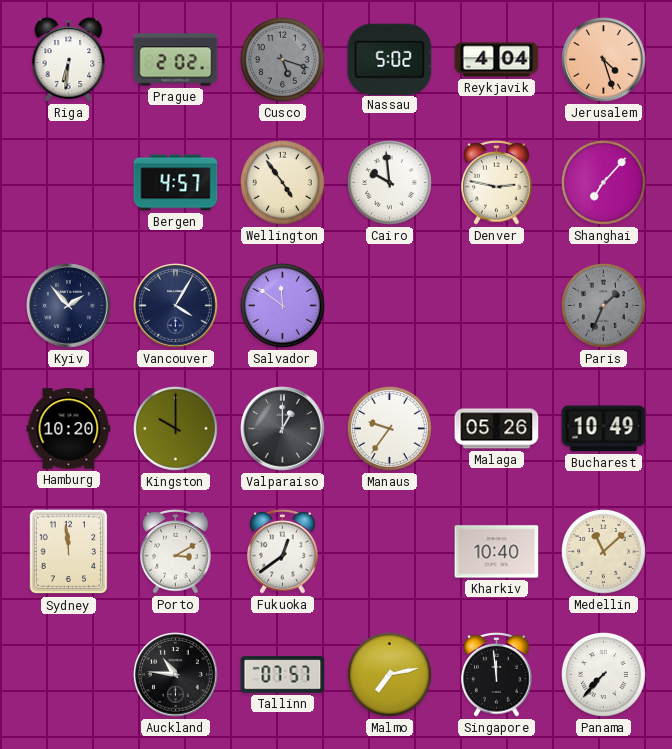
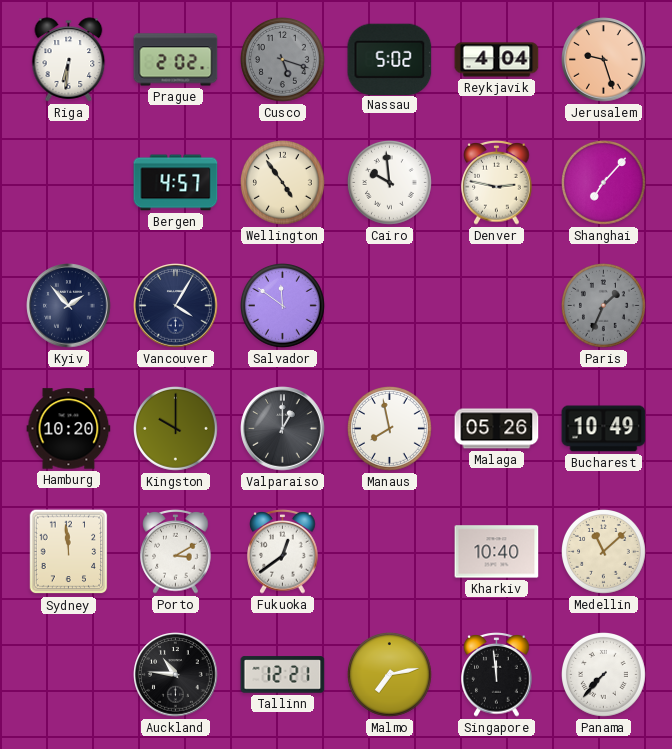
Jerusalem: 4:27 -> 9:27
Manaus: 9:36 -> 7:58
Tallinn: 07:57 -> 12:21
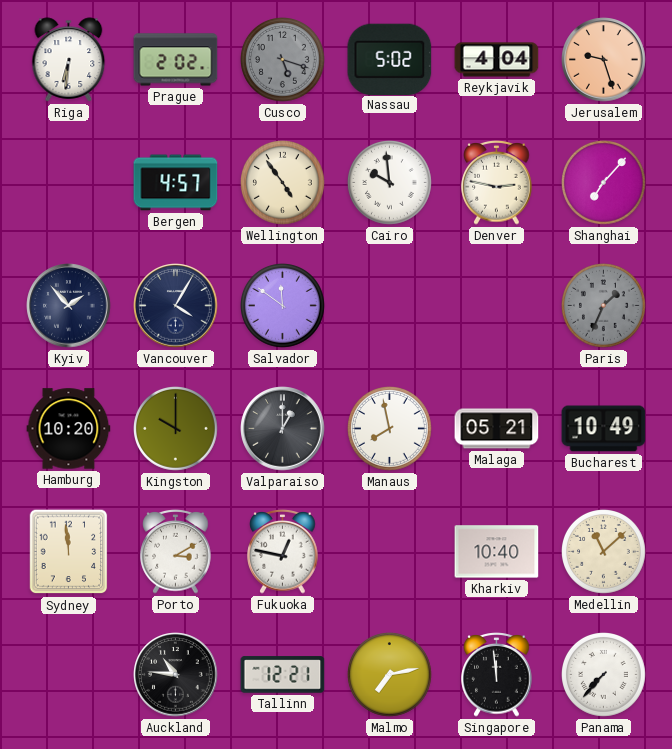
Malaga: 05:26 -> 05:21
Fukuoka: 12:39 -> 12:47
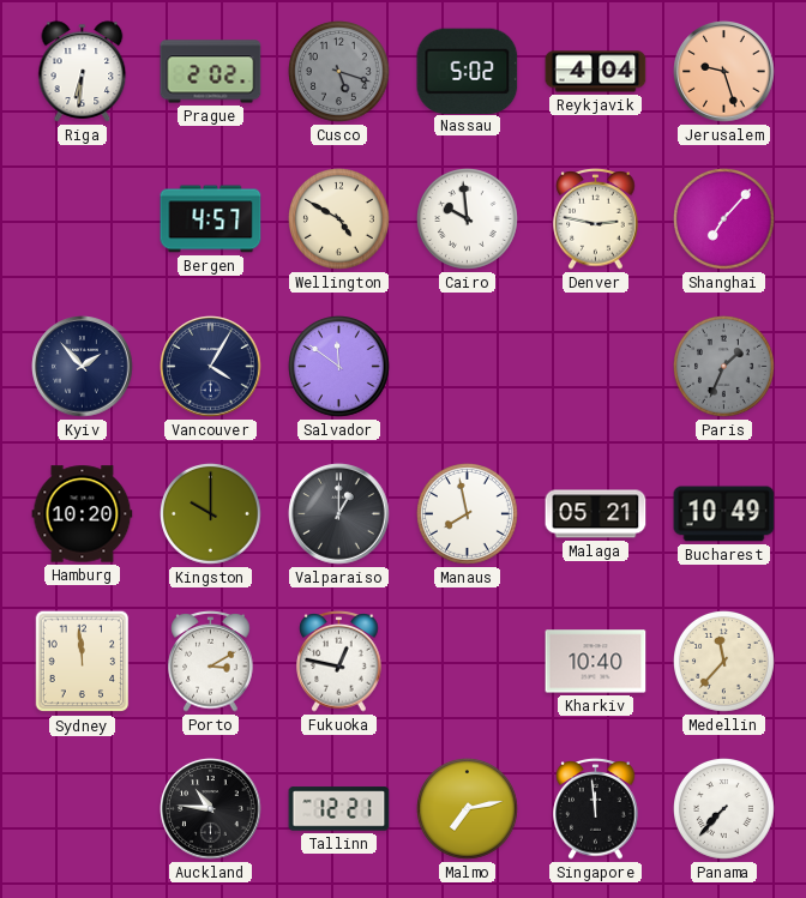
Wellington: 4:54 -> 4:50
Medellin: 11:08 -> 11:37
